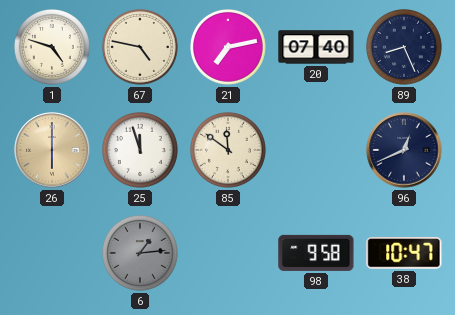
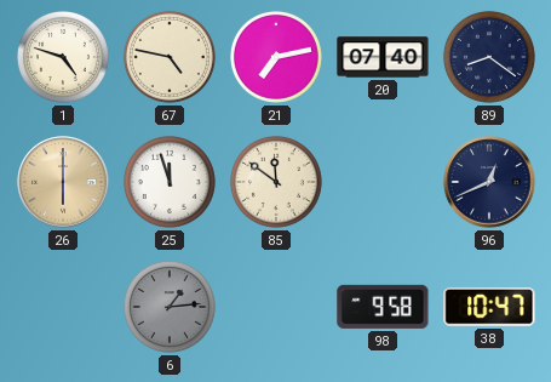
89: 8:26 -> 8:21
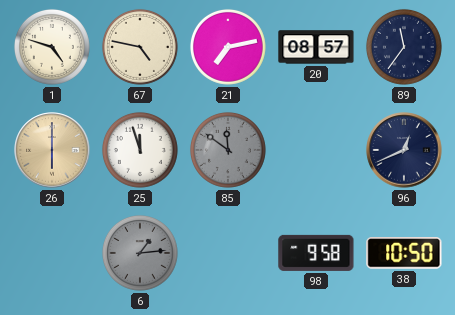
20: 07:40 -> 08:57
89: 8:21 -> 11:36
85 dial: cream -> grey
38: 10:47 -> 10:50
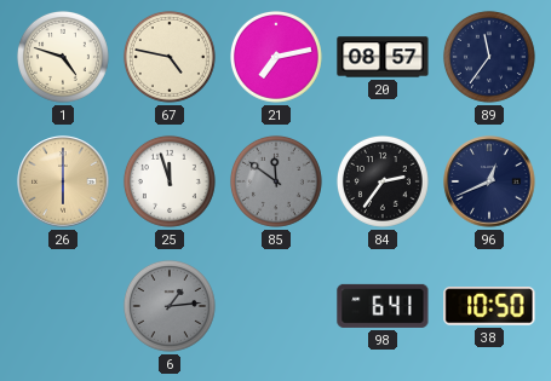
84: none -> 2:36
98: 9:58 -> 6:41
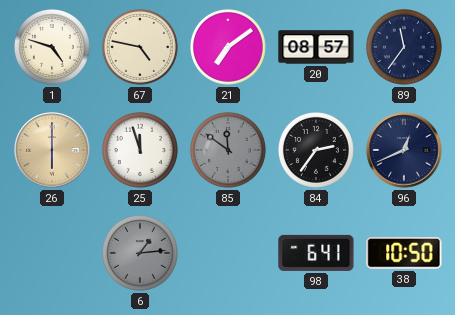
21: 7:13 -> 7:09
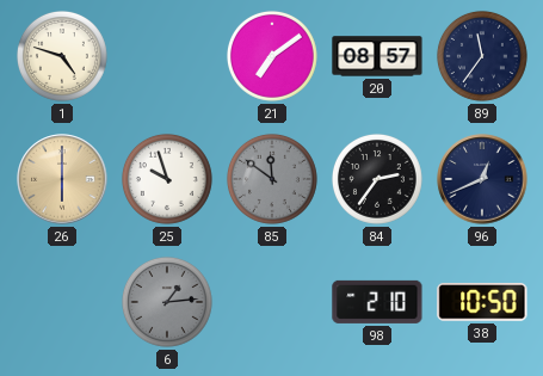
67: 4:47 -> none
25: 11:57 -> 9:57
98: 6:41 -> 2:10
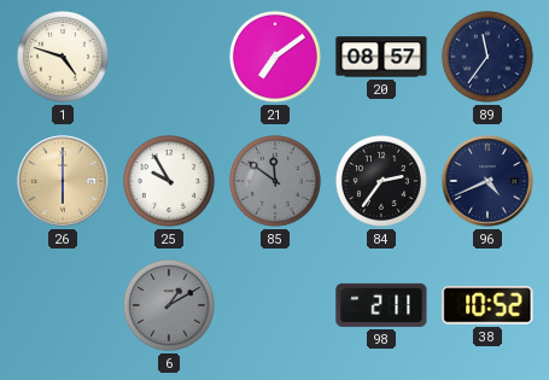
25: 9:57 -> 9:55
96: 12:41 -> 4:41
6: 1:14 -> 1:10
98: 2:10 -> 2:11
38: 10:50 -> 10:52
